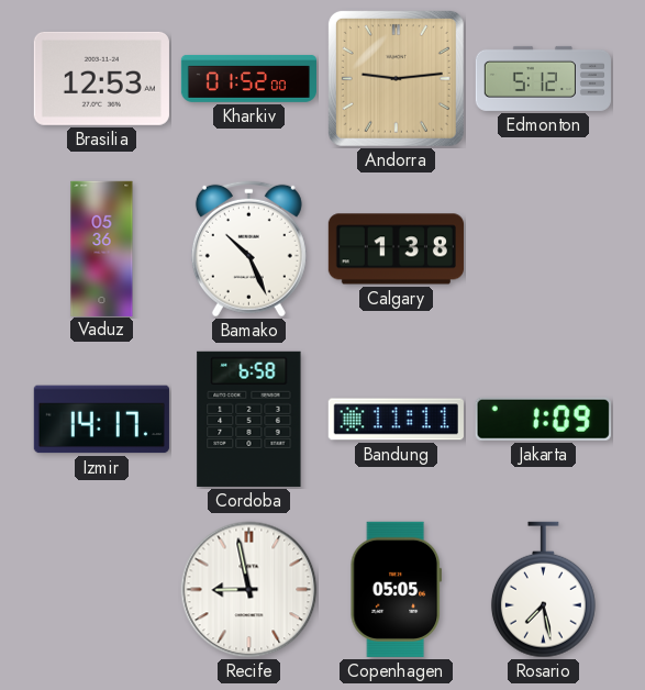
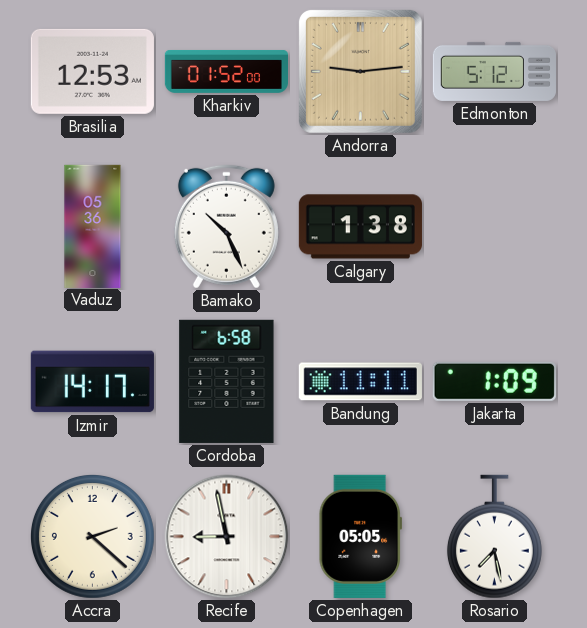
Accra: none -> 2:22
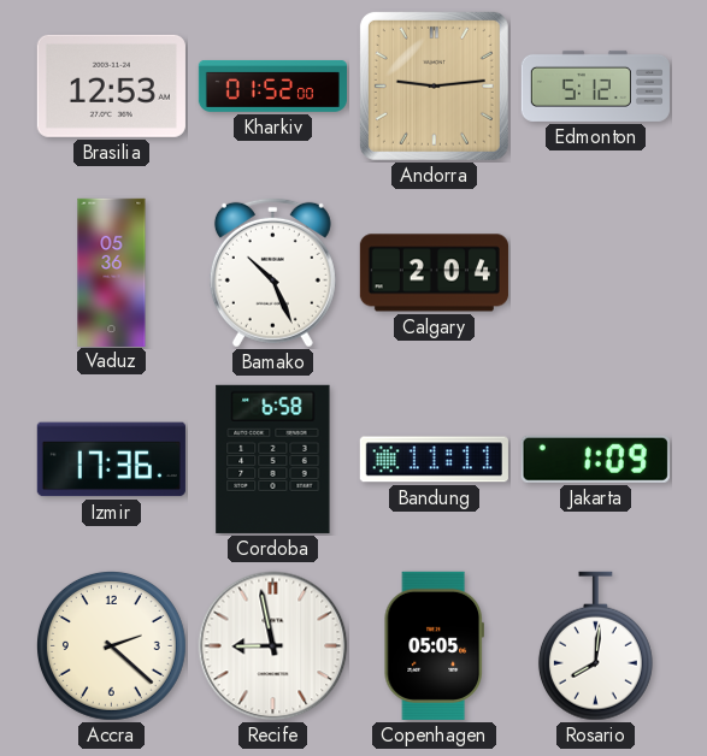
Calgary: 1:38 -> 2:04
Izmir: 14:17 -> 17:36
Rosario: 7:28 -> 8:01
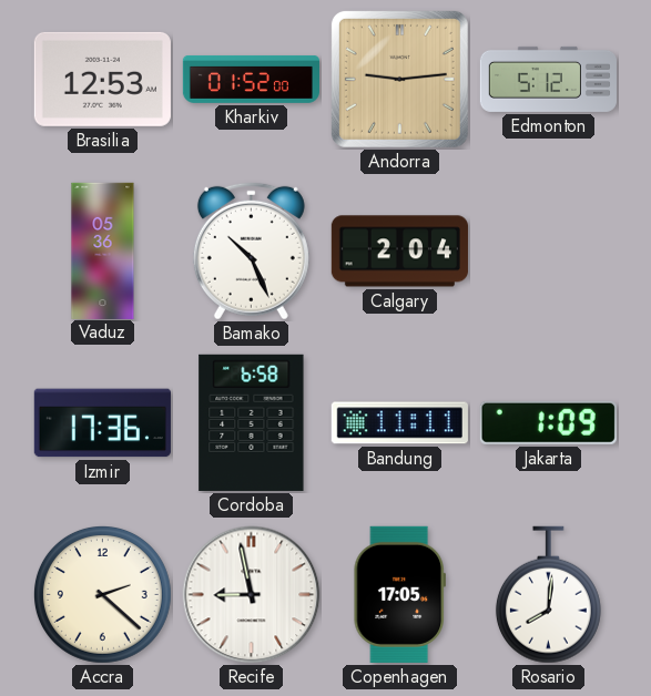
Copenhagen: 05:05 -> 17:05
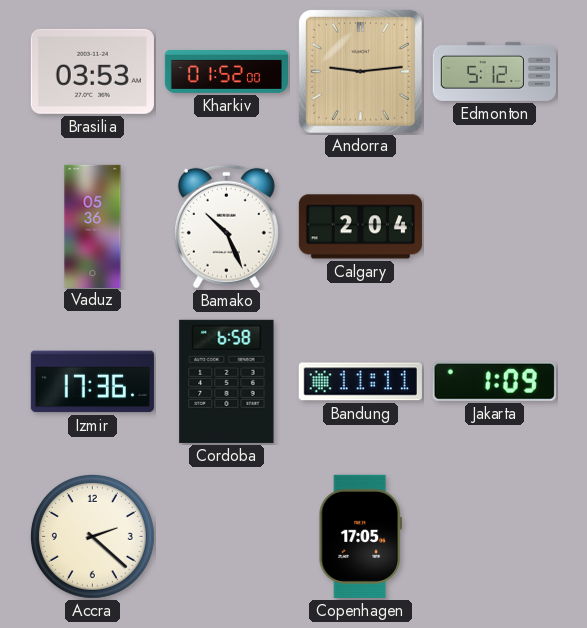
Brasilia: 12:53 -> 03:53
Recife: 8:58 -> none
Rosario: 8:01 -> none
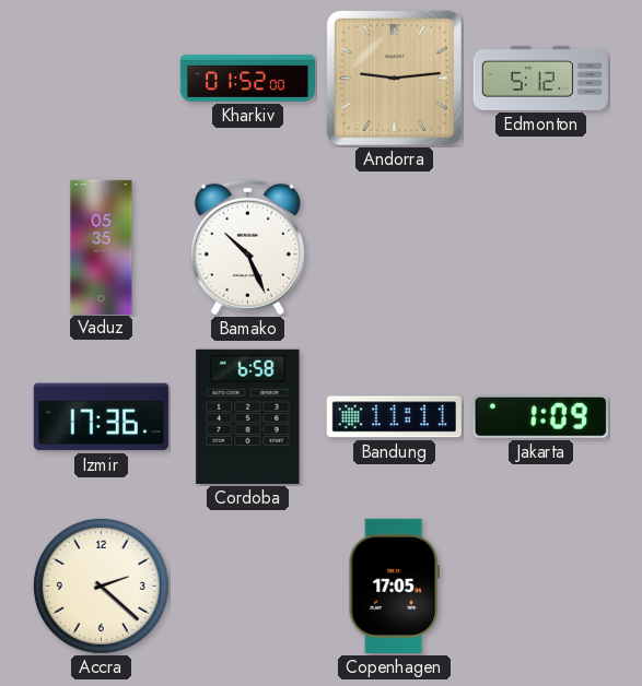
Brasilia: 03:53 -> none
Vaduz: 05:36 -> 05:35
Calgary: 2:04 -> none
